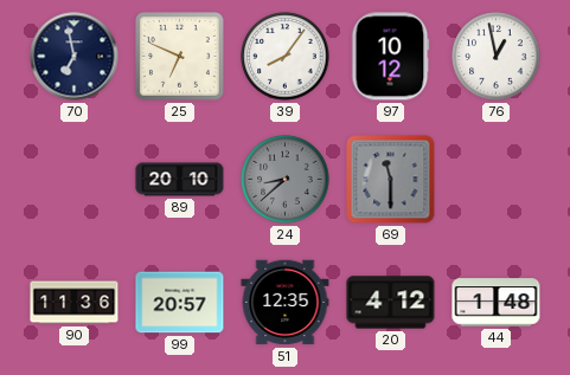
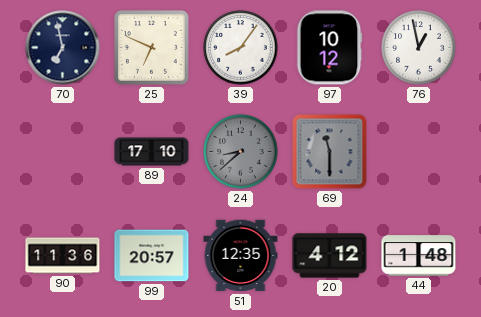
89: 20:10 -> 17:10
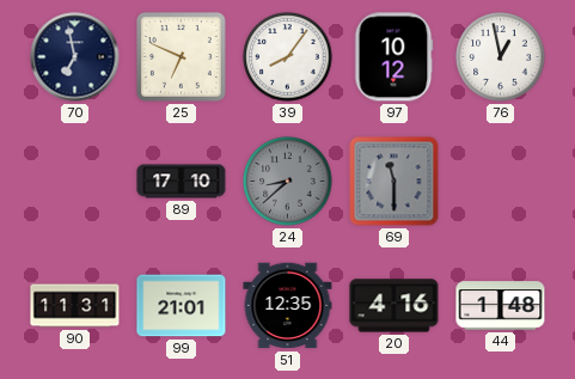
90: 11:36 -> 11:31
99: 20:57 -> 21:01
20: 4:12 -> 4:16
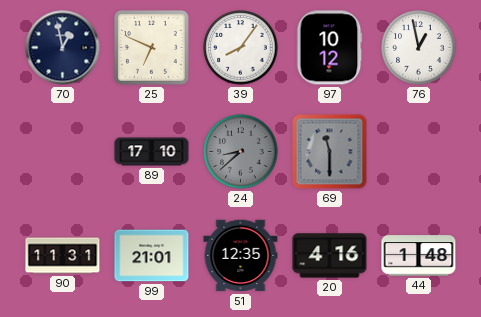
70: 6:58 -> 12:58
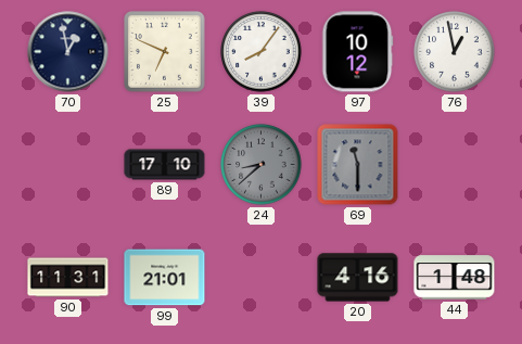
51: 12:35 -> none
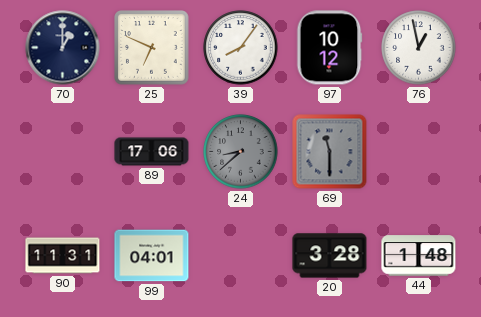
70: 12:58 -> 1:00
89: 17:10 -> 17:06
99: 21:01 -> 04:01
20: 4:16 -> 3:28
